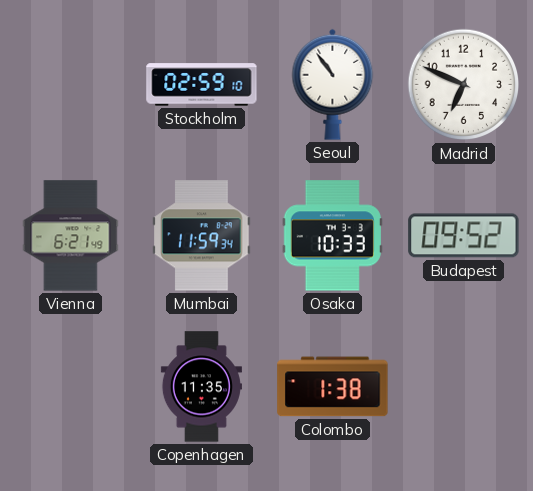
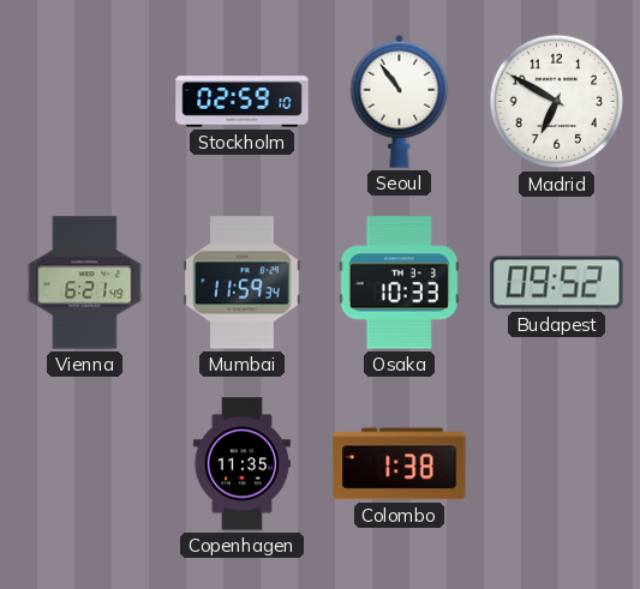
Madrid: 6:49 -> 6:50
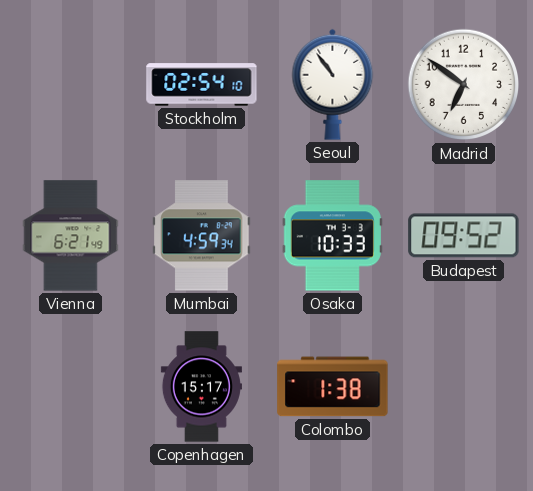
Stockholm: 02:59 -> 02:54
Madrid: 6:50 -> 6:51
Mumbai: 11:59 -> 4:59
Copenhagen: 11:35 -> 15:17
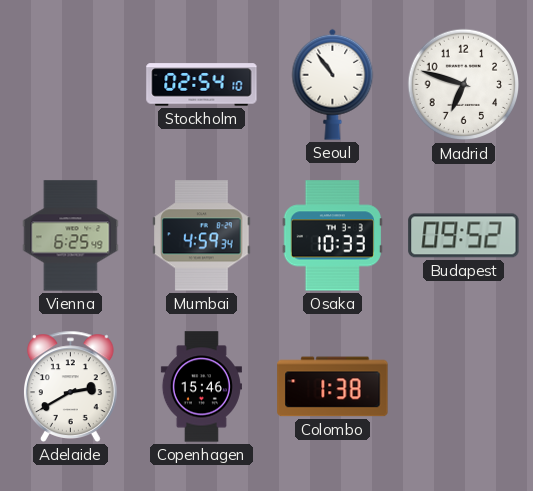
Madrid: 6:51 -> 6:48
Vienna: 6:21 -> 6:25
Adelaide: none -> 2:40
Copenhagen: 15:17 -> 15:46
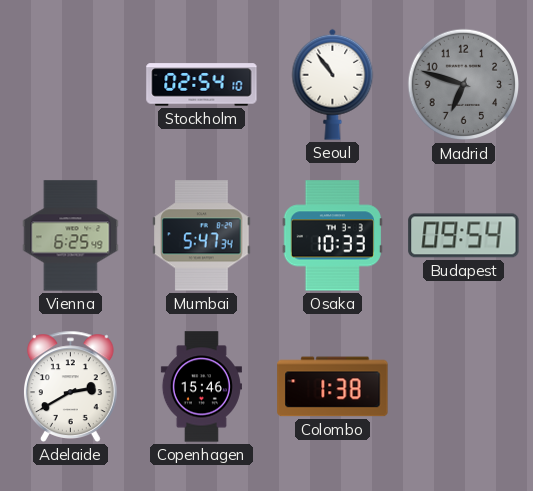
Madrid dial: white -> grey
Mumbai: 4:59 -> 5:47
Budapest: 09:52 -> 09:54
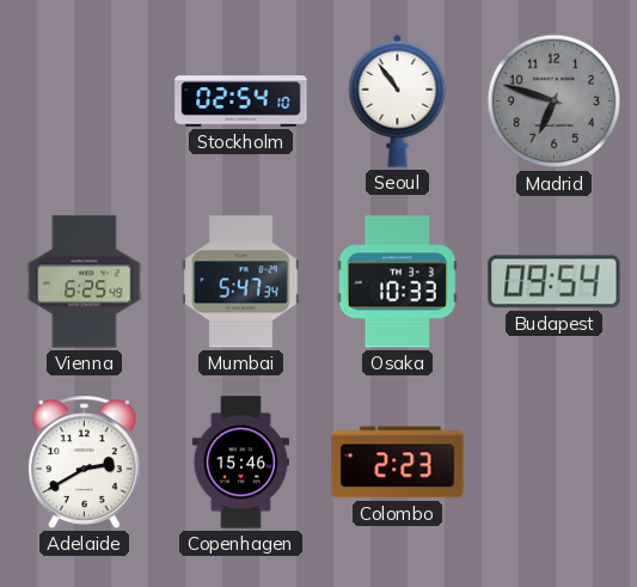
Colombo: 1:38 -> 2:23
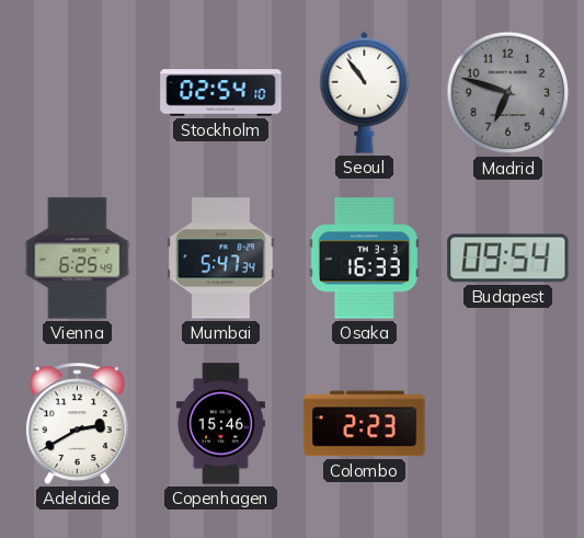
Osaka: 10:33 -> 16:33
